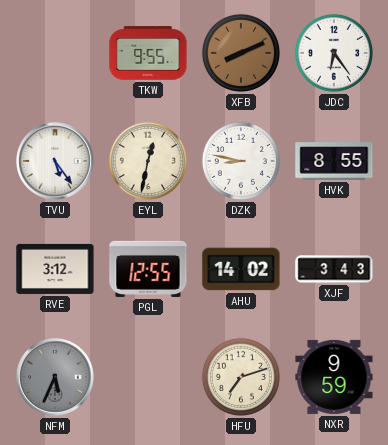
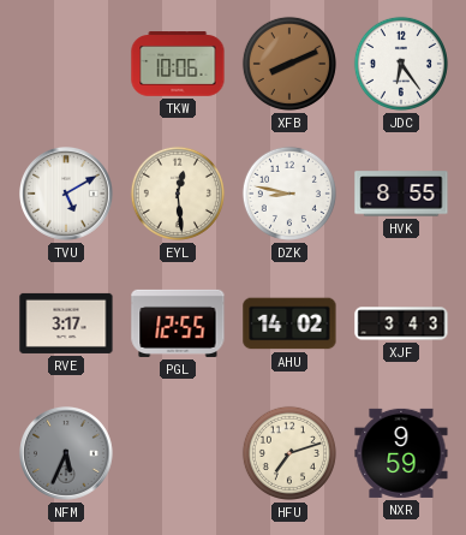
TKW: 9:55 -> 10:06
TVU: 5:24 -> 5:10
EYL: 12:32 -> 12:29
RVE: 3:12 -> 3:17
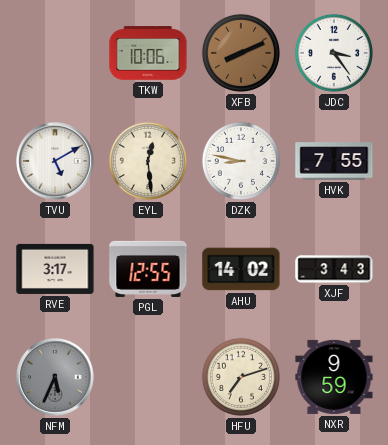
JDC: 6:24 -> 3:24
HVK: 8:55 -> 7:55
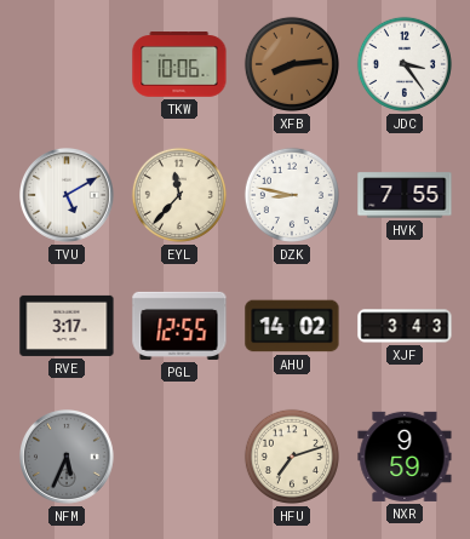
XFB: 8:11 -> 8:14
EYL: 12:29 -> 11:37
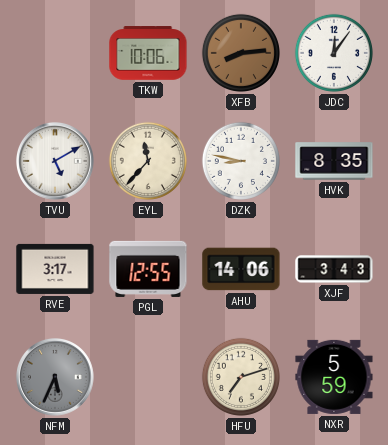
JDC: 3:24 -> 12:06
HVK: 7:55 -> 8:35
AHU: 14:02 -> 14:06
NXR: 9:59 -> 5:59
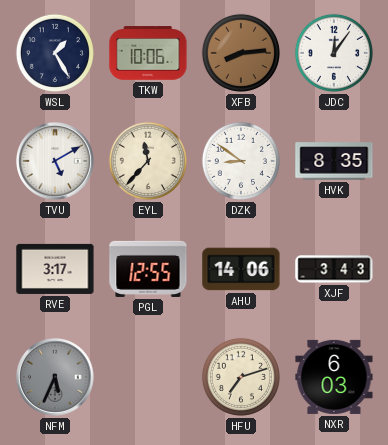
WSL: none -> 1:25
DZK: 8:47 -> 8:51
NXR: 5:59 -> 6:03
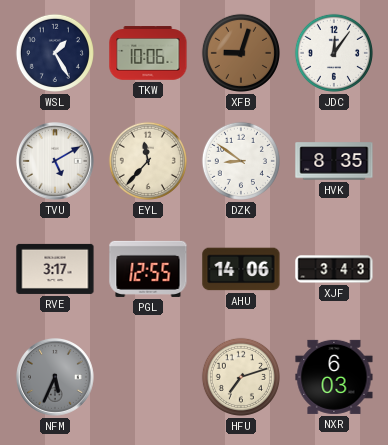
XFB: 8:14 -> 9:03
